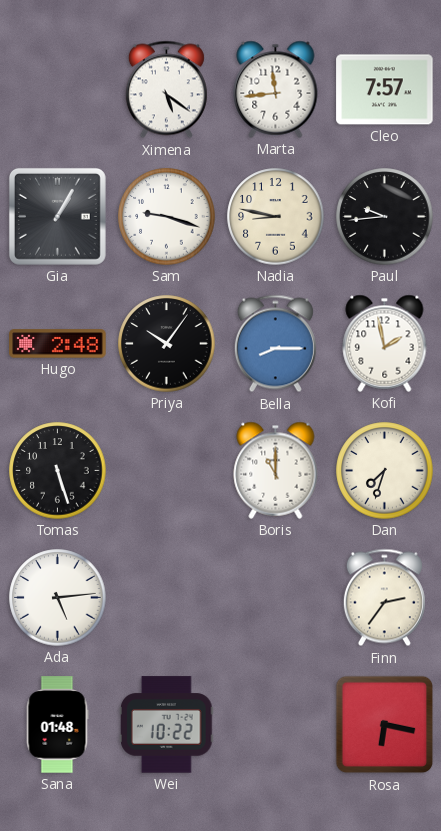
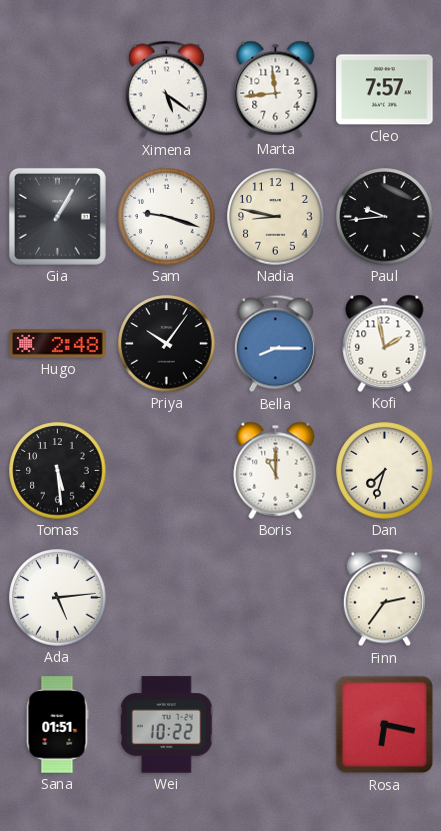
Tomas: 5:27 -> 5:29
Sana: 01:48 -> 01:51
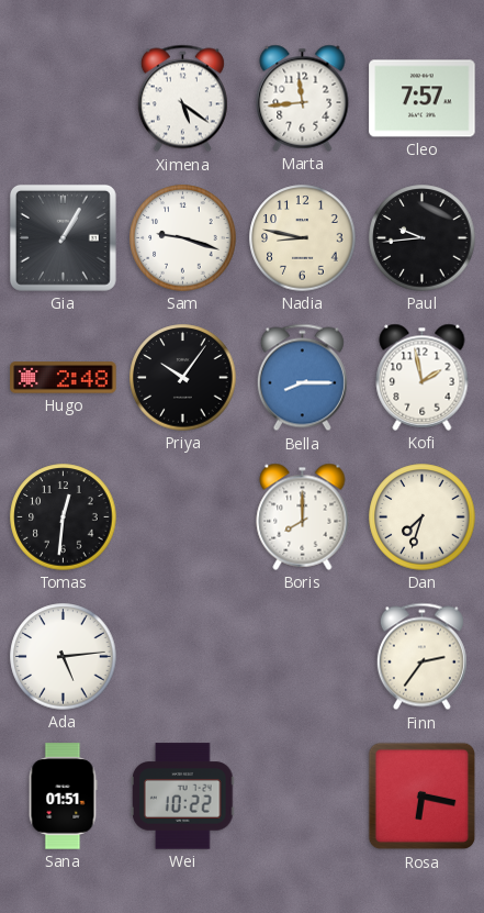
Tomas: 5:29 -> 12:31
Boris: 11:00 -> 8:00
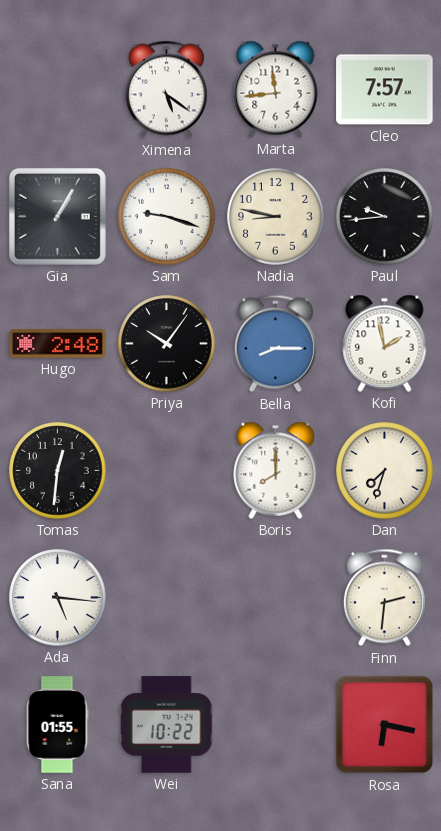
Ada: 5:14 -> 5:16
Finn: 2:36 -> 2:31
Sana: 01:51 -> 01:55
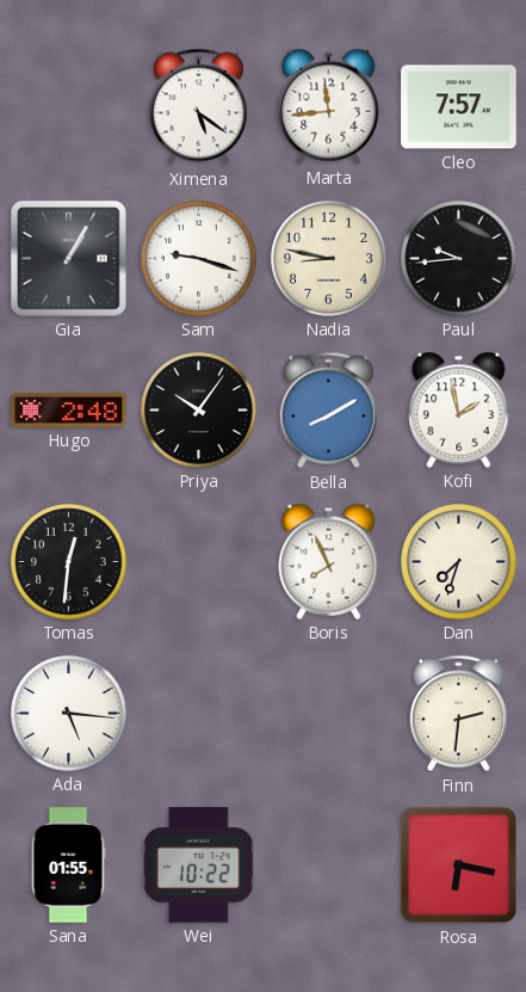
Bella: 8:15 -> 8:10
Boris: 8:00 -> 7:56
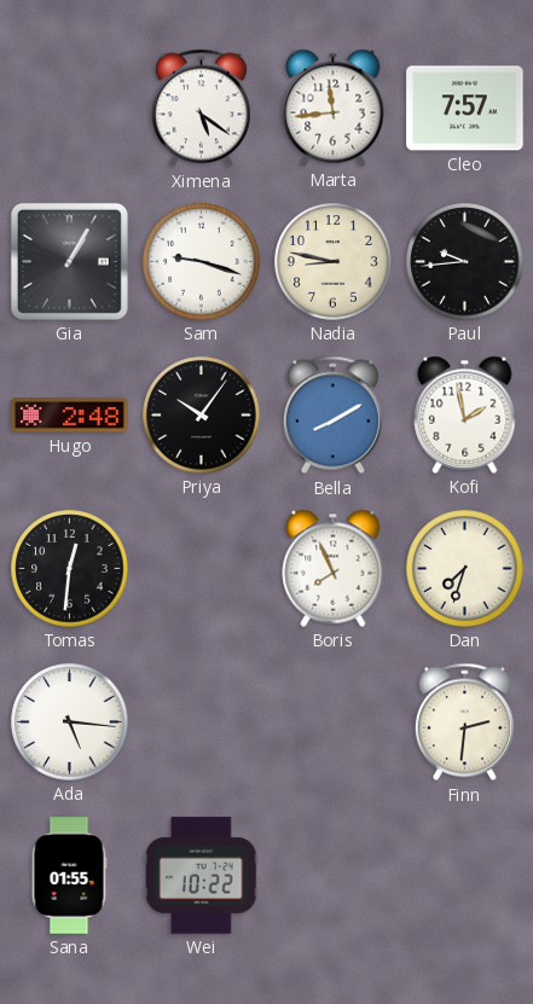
Rosa: 6:17 -> none
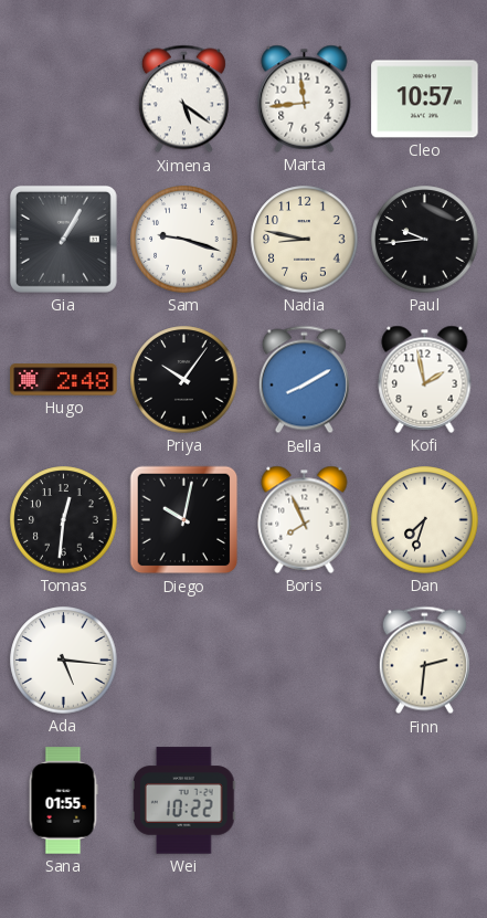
Cleo: 7:57 -> 10:57
Diego: none -> 10:02
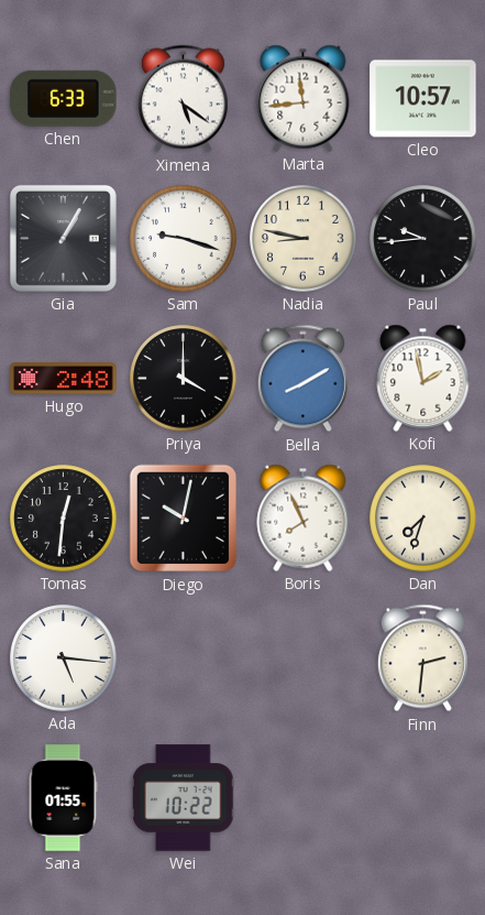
Chen: none -> 6:33
Priya: 10:06 -> 4:00
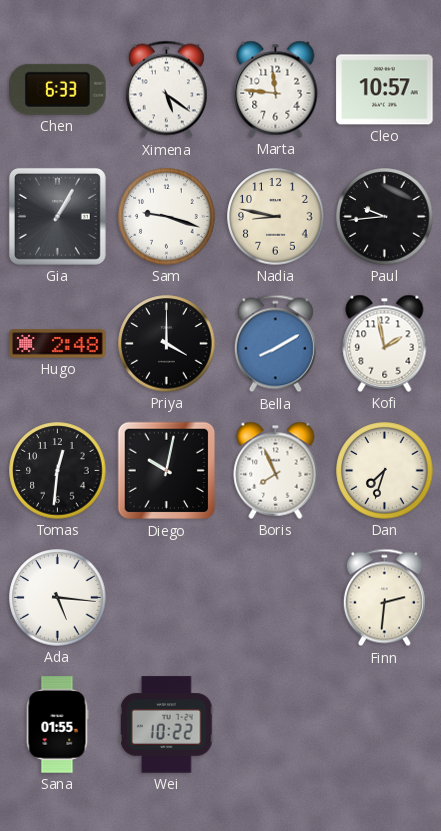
Marta: 11:44 -> 11:46
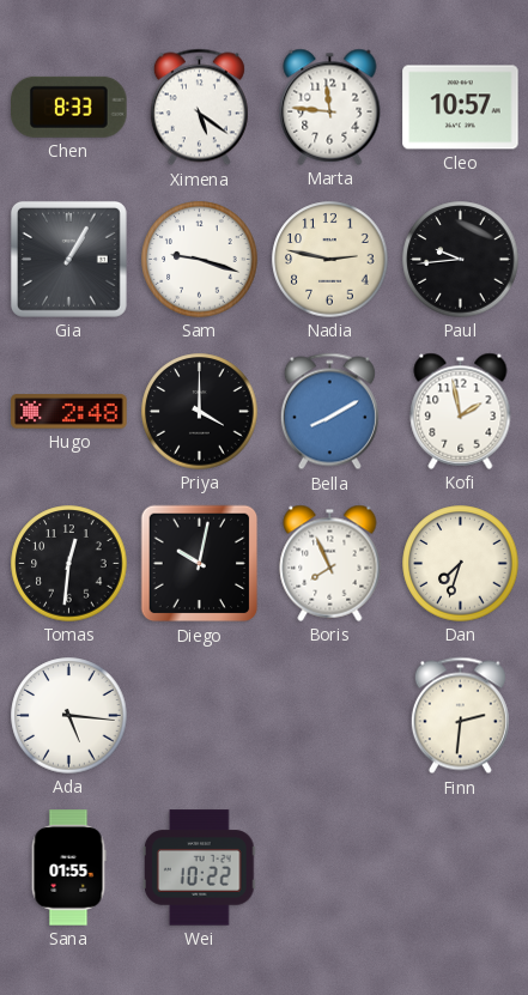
Chen: 6:33 -> 8:33
Nadia: 8:47 -> 2:47
